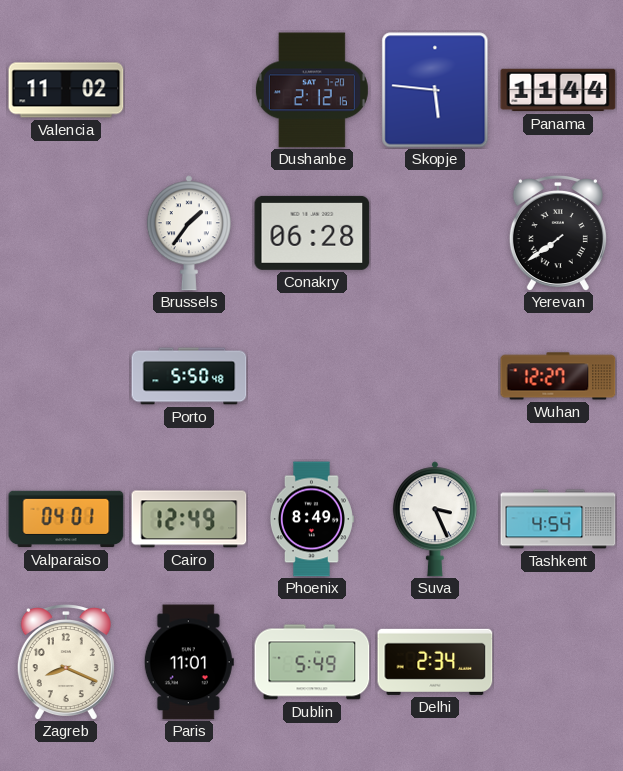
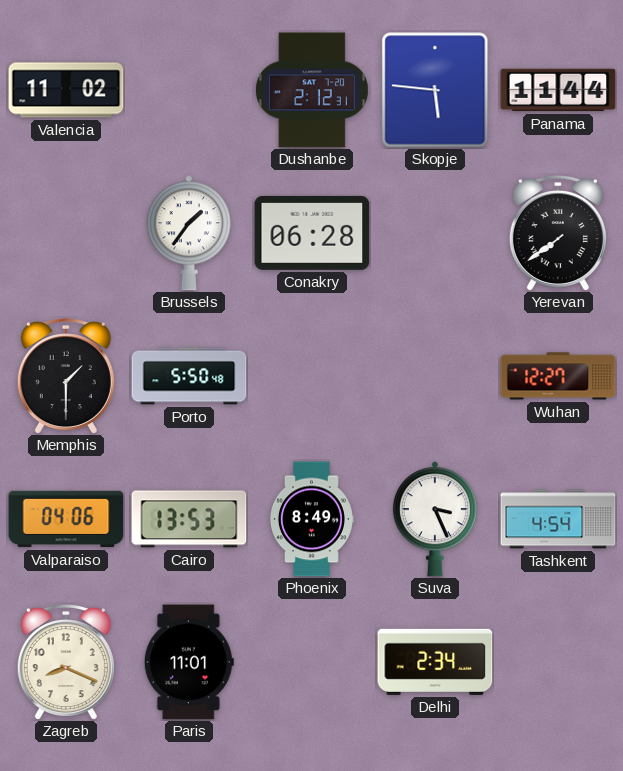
Dushanbe: 2:12:16 -> 2:12:31
Memphis: none -> 1:30
Valparaiso: 04:01 -> 04:06
Cairo: 12:49 -> 13:53
Dublin: 5:49 -> none
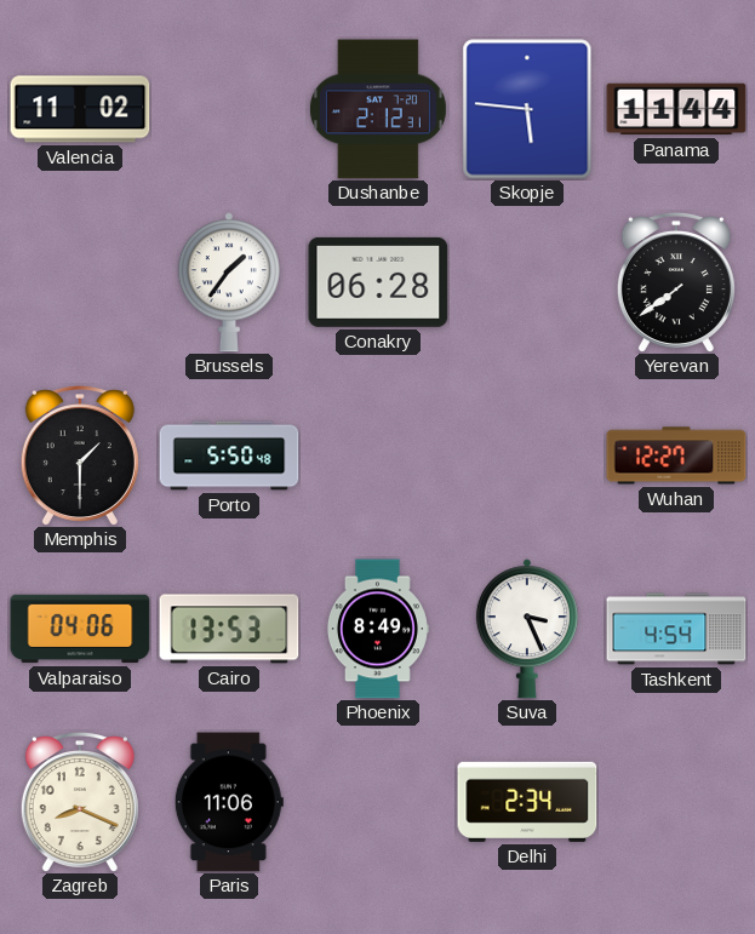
Paris: 11:01 -> 11:06
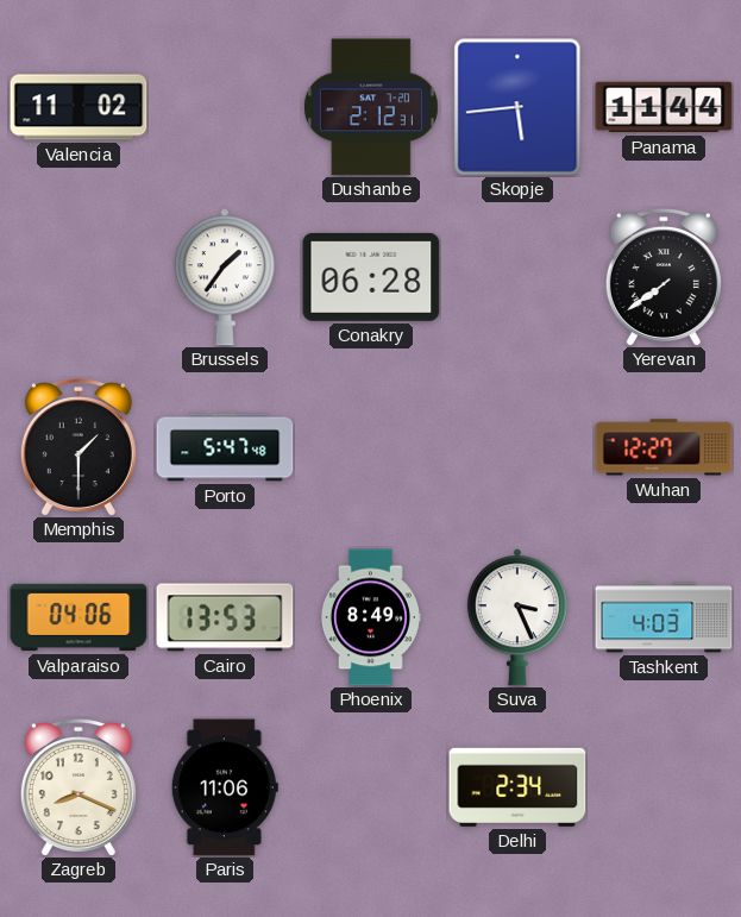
Skopje: 5:46 -> 5:44
Porto: 5:50 -> 5:47
Tashkent: 4:54 -> 4:03
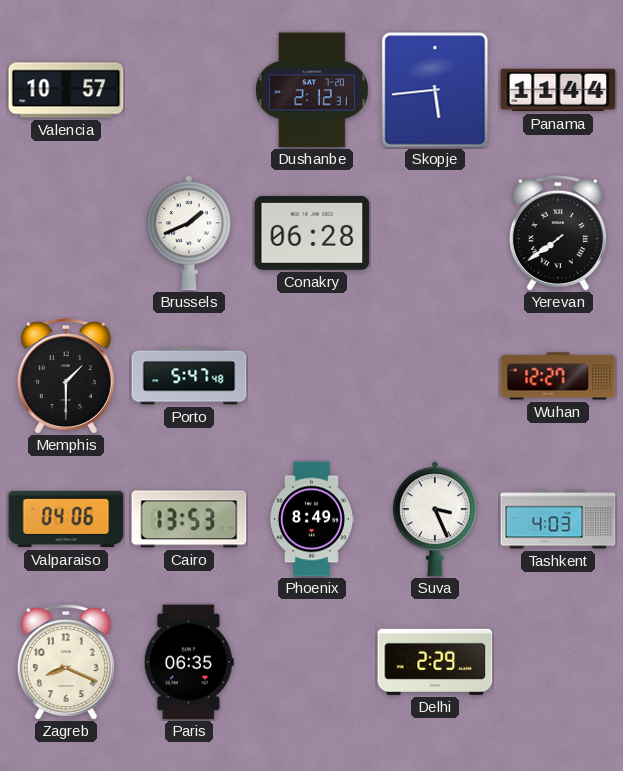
Valencia: 11:02 -> 10:57
Brussels: 1:36 -> 1:41
Paris: 11:06 -> 06:35
Delhi: 2:34 -> 2:29
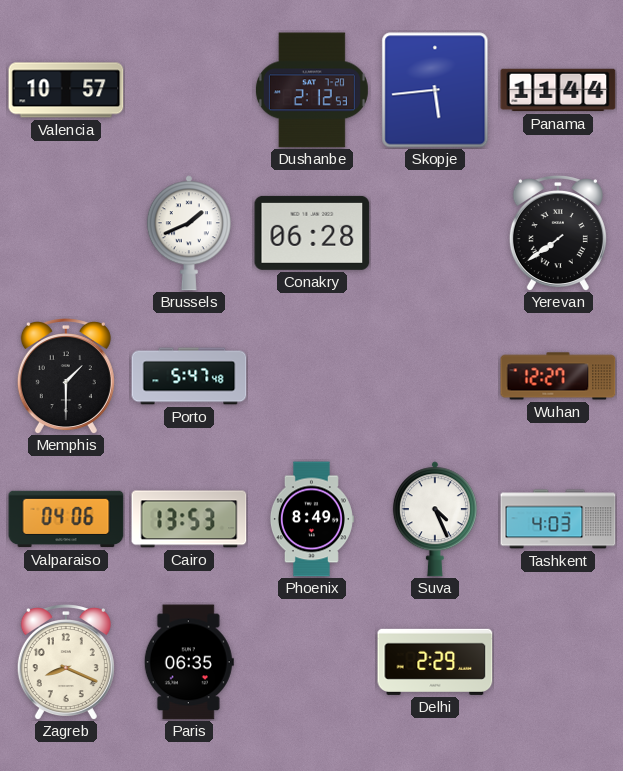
Dushanbe: 2:12:31 -> 2:12:53
Suva: 3:26 -> 4:26
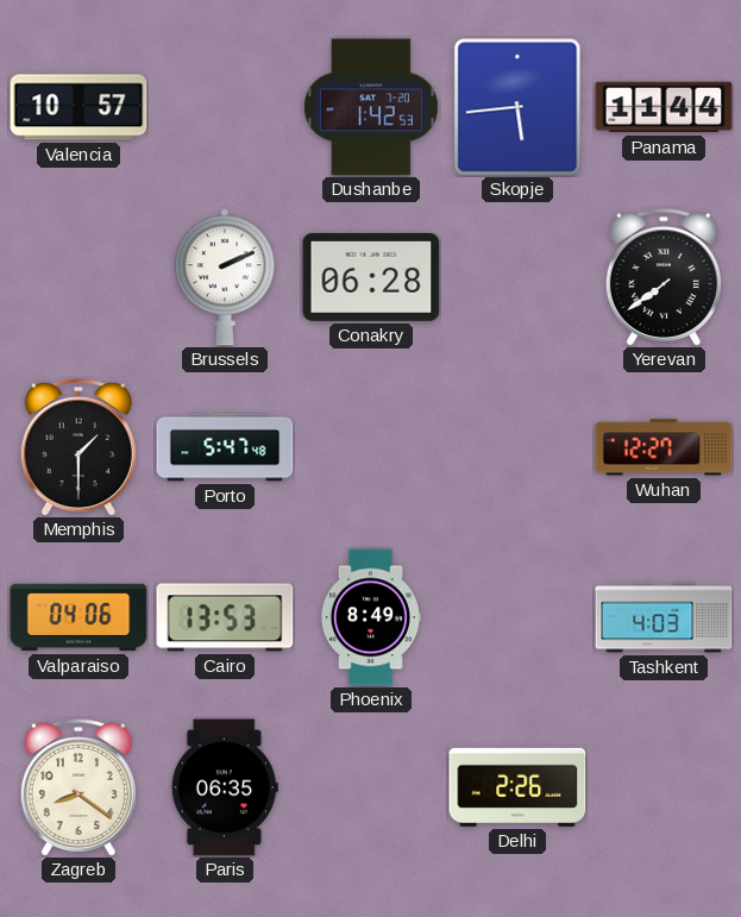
Dushanbe: 2:12 -> 1:42
Brussels: 1:41 -> 2:11
Suva: 4:26 -> none
Zagreb: 8:19 -> 8:21
Delhi: 2:29 -> 2:26
